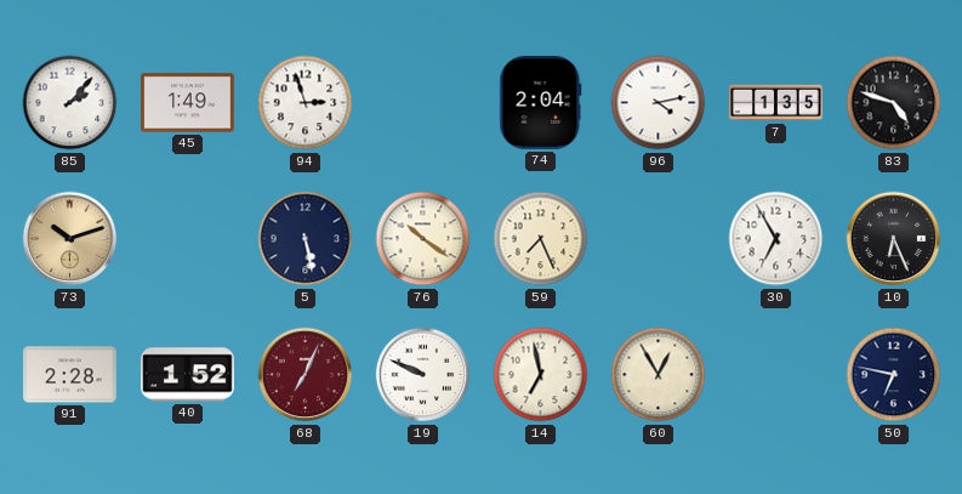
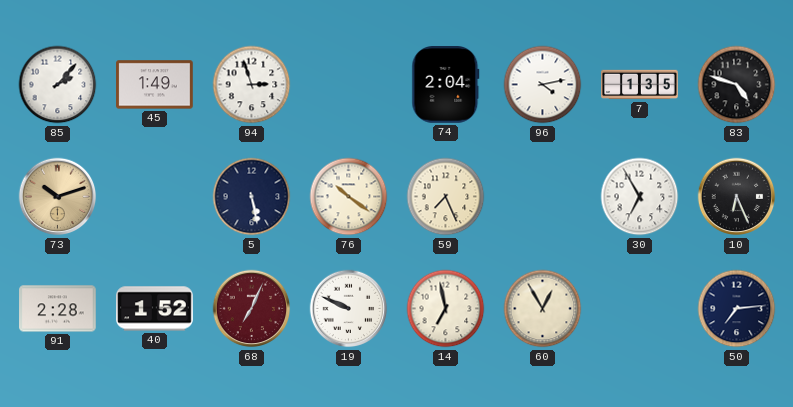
50: 6:47 -> 7:14
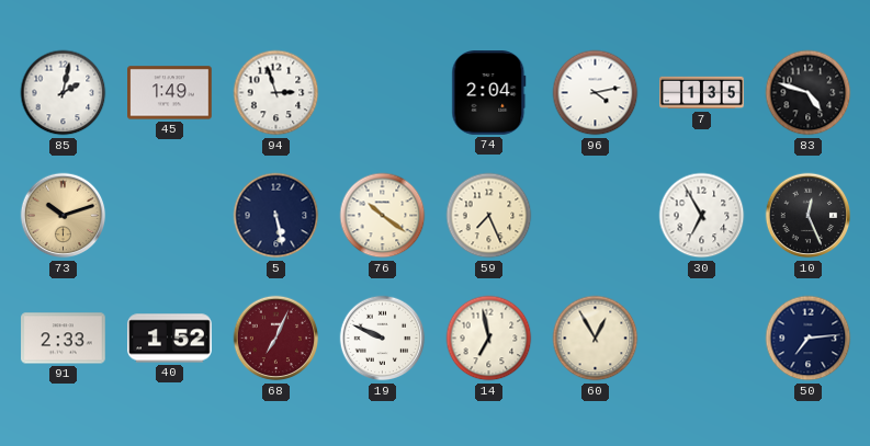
85: 2:07 -> 2:02
10: 6:26 -> 12:26
91: 2:28 -> 2:33
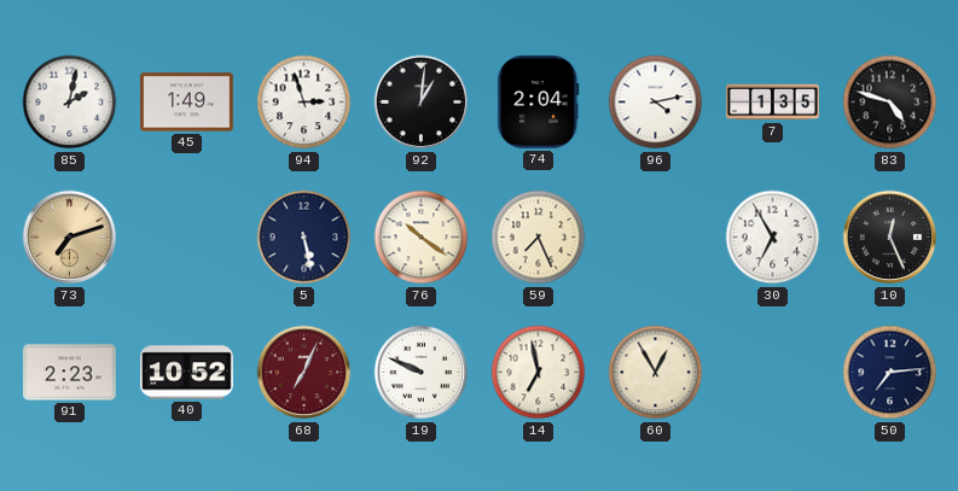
92: none -> 1:01
73: 10:12 -> 7:12
91: 2:33 -> 2:23
40: 1:52 -> 10:52
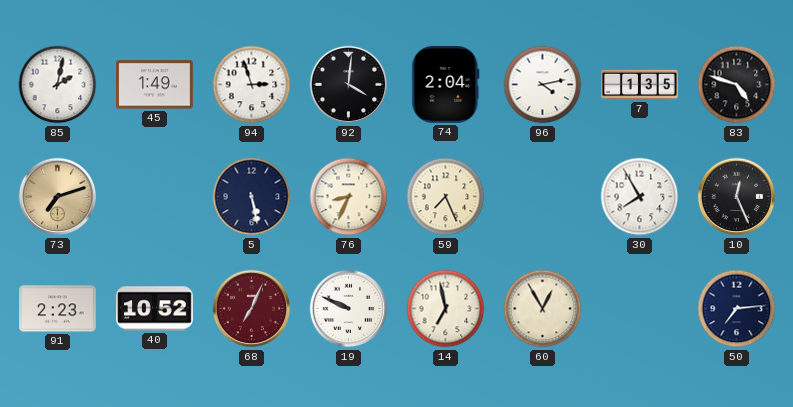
92: 1:01 -> 4:01
76: 10:21 -> 8:34
30: 6:55 -> 7:55
